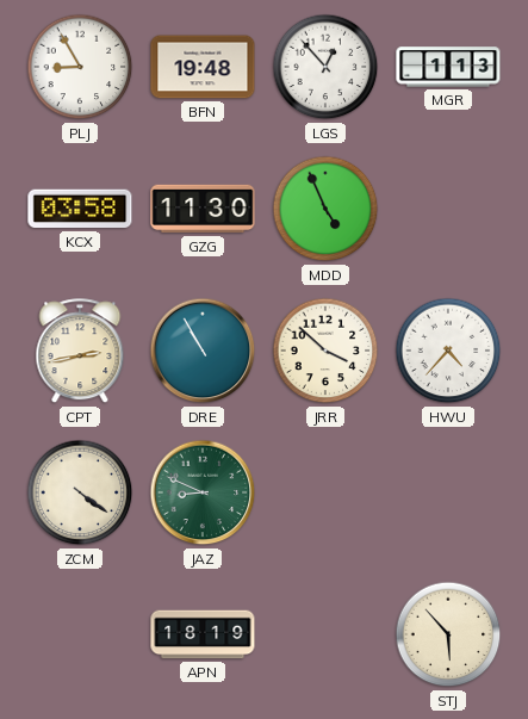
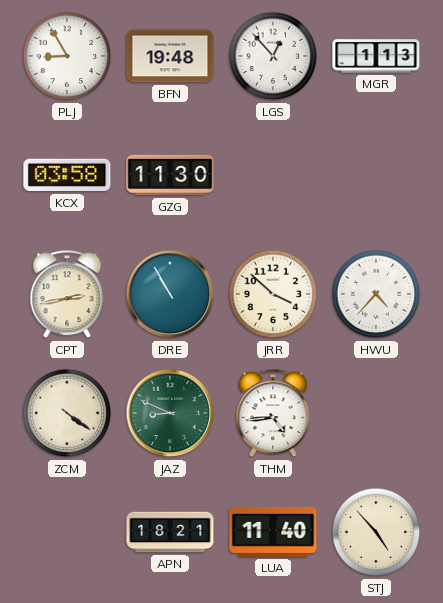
MDD: 4:56 -> none
THM: none -> 4:44
APN: 18:19 -> 18:21
LUA: none -> 11:40
STJ: 5:53 -> 4:53
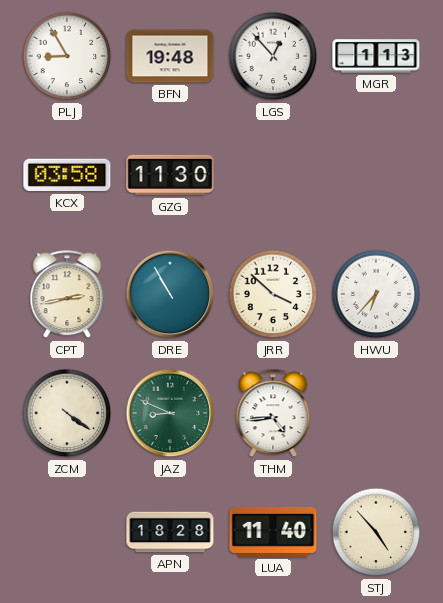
HWU: 4:37 -> 6:37
APN: 18:21 -> 18:28
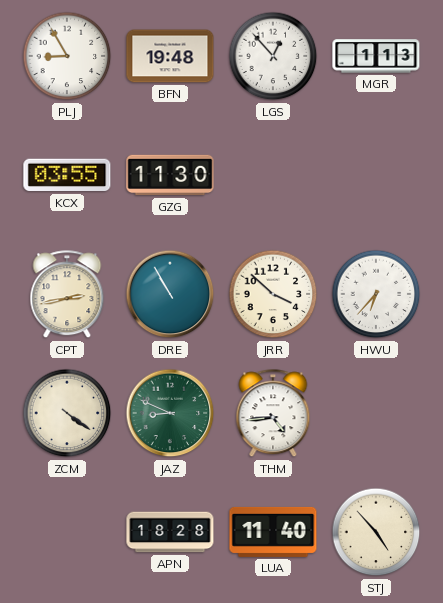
KCX: 03:58 -> 03:55
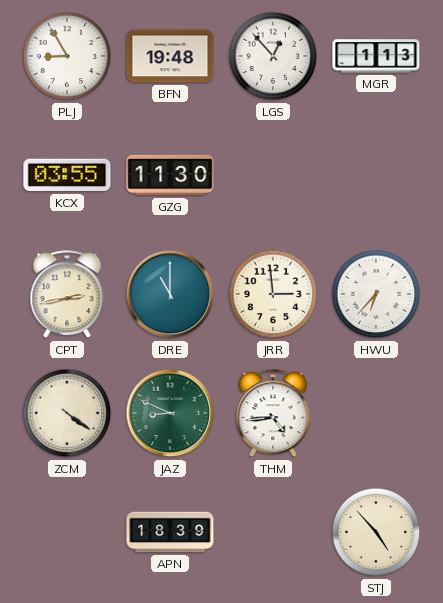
DRE: 10:55 -> 11:00
JRR: 3:52 -> 2:59
APN: 18:28 -> 18:39
LUA: 11:40 -> none
